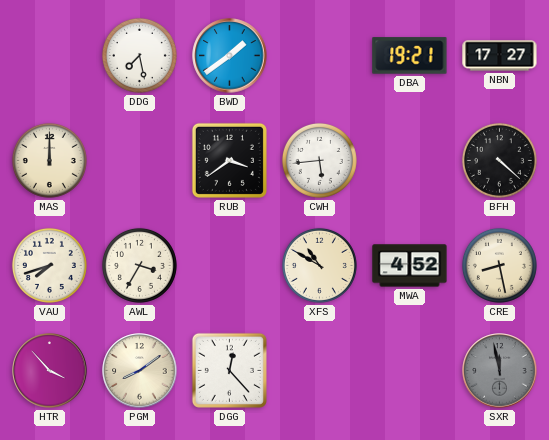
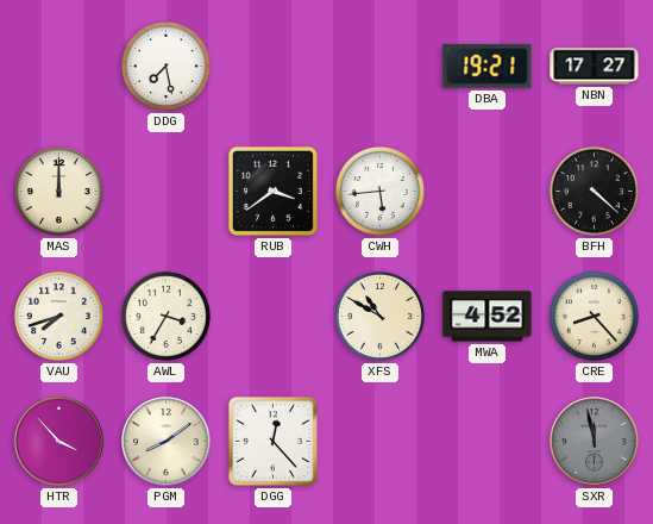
BWD: 1:39 -> none
CRE: 8:28 -> 8:23
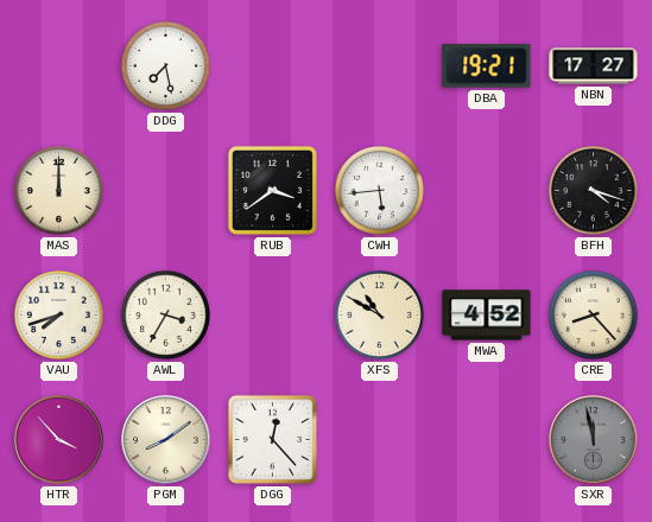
BFH: 4:22 -> 4:18
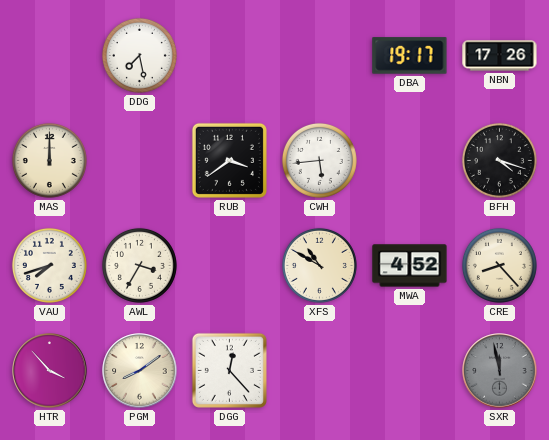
DBA: 19:21 -> 19:17
NBN: 17:27 -> 17:26
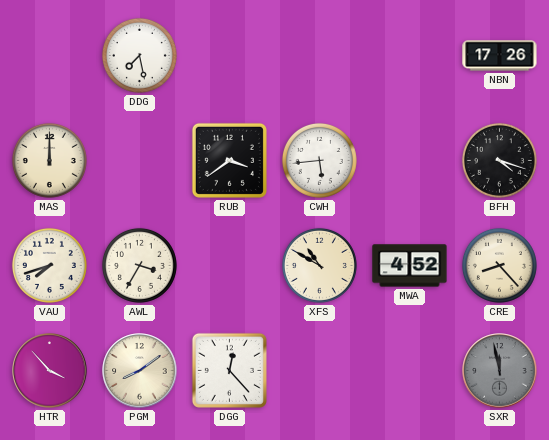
DBA: 19:17 -> none
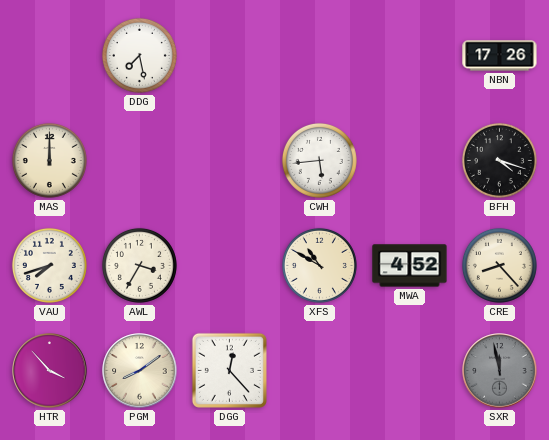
RUB: 3:39 -> none
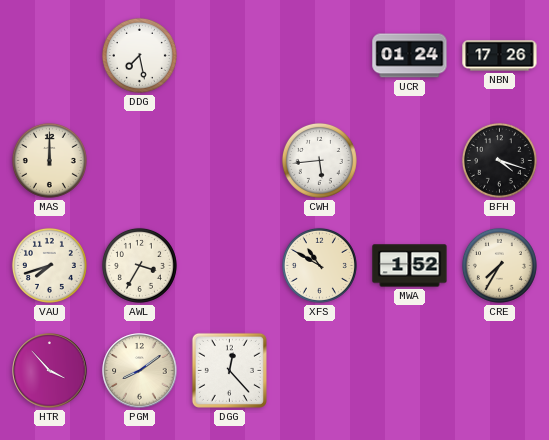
UCR: none -> 01:24
MWA: 4:52 -> 1:52
CRE: 8:23 -> 7:35
SXR: 11:58 -> none
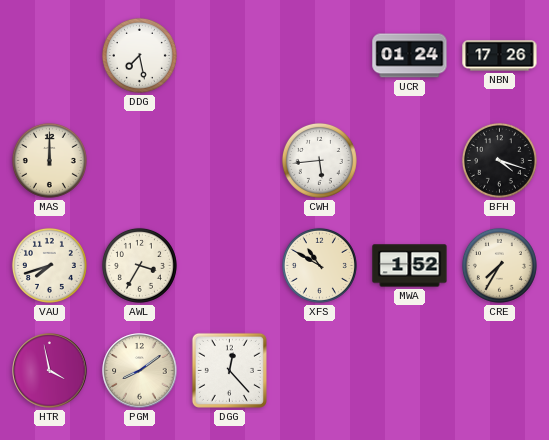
HTR: 3:53 -> 3:58
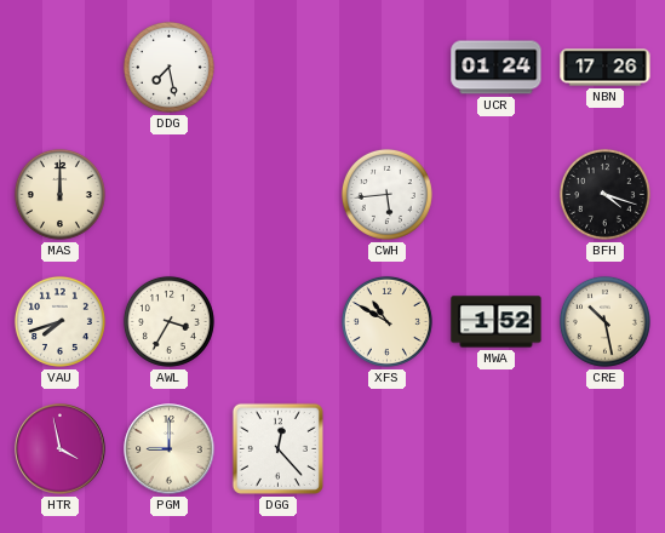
CRE: 7:35 -> 10:28
PGM: 8:09 -> 9:00
